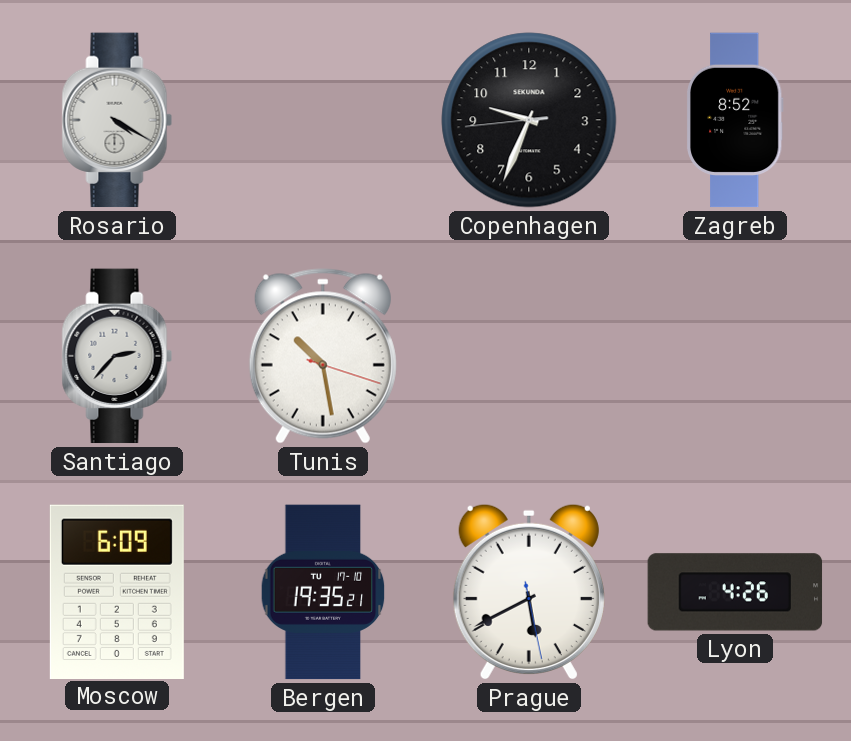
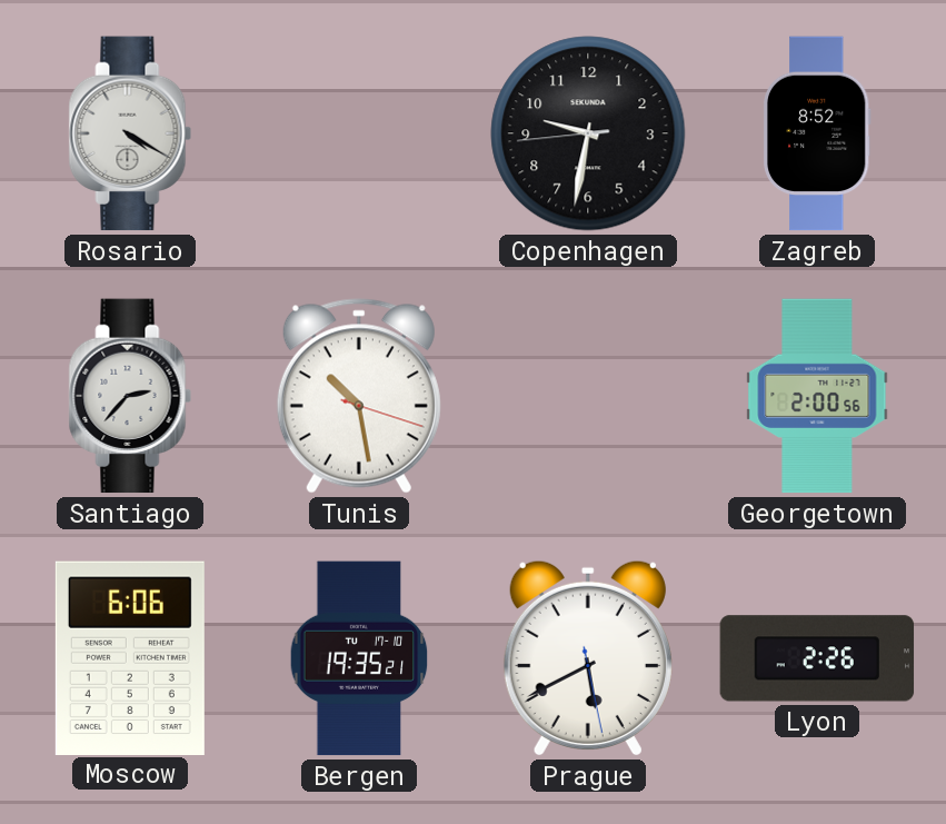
Copenhagen: 9:33 -> 9:31
Georgetown: none -> 2:00
Moscow: 6:09 -> 6:06
Lyon: 4:26 -> 2:26
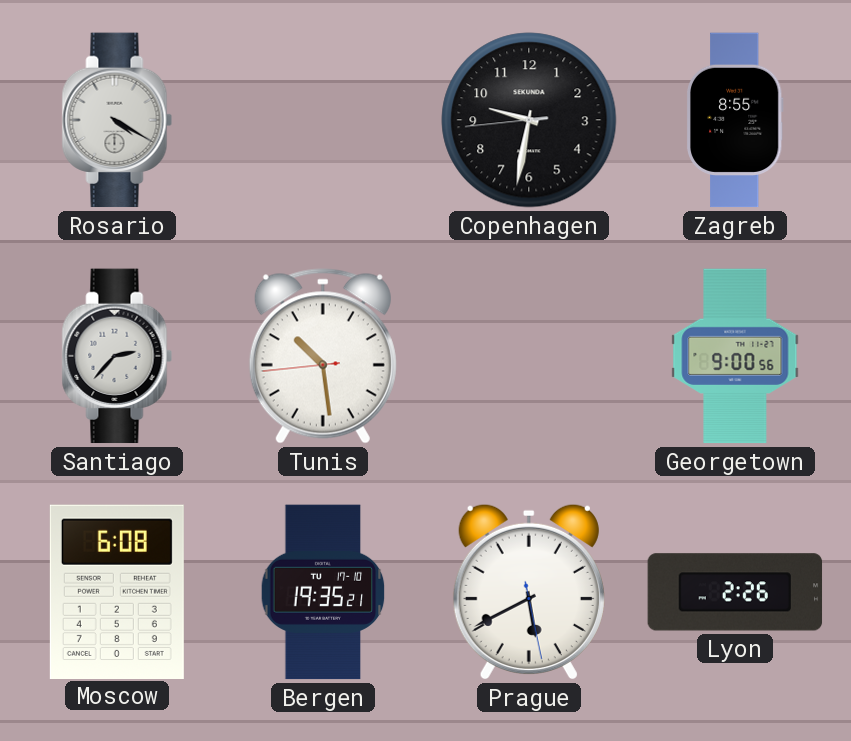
Zagreb: 8:52 -> 8:55
Tunis: 10:28:18 -> 10:28:44
Georgetown: 2:00 -> 9:00
Moscow: 6:06 -> 6:08
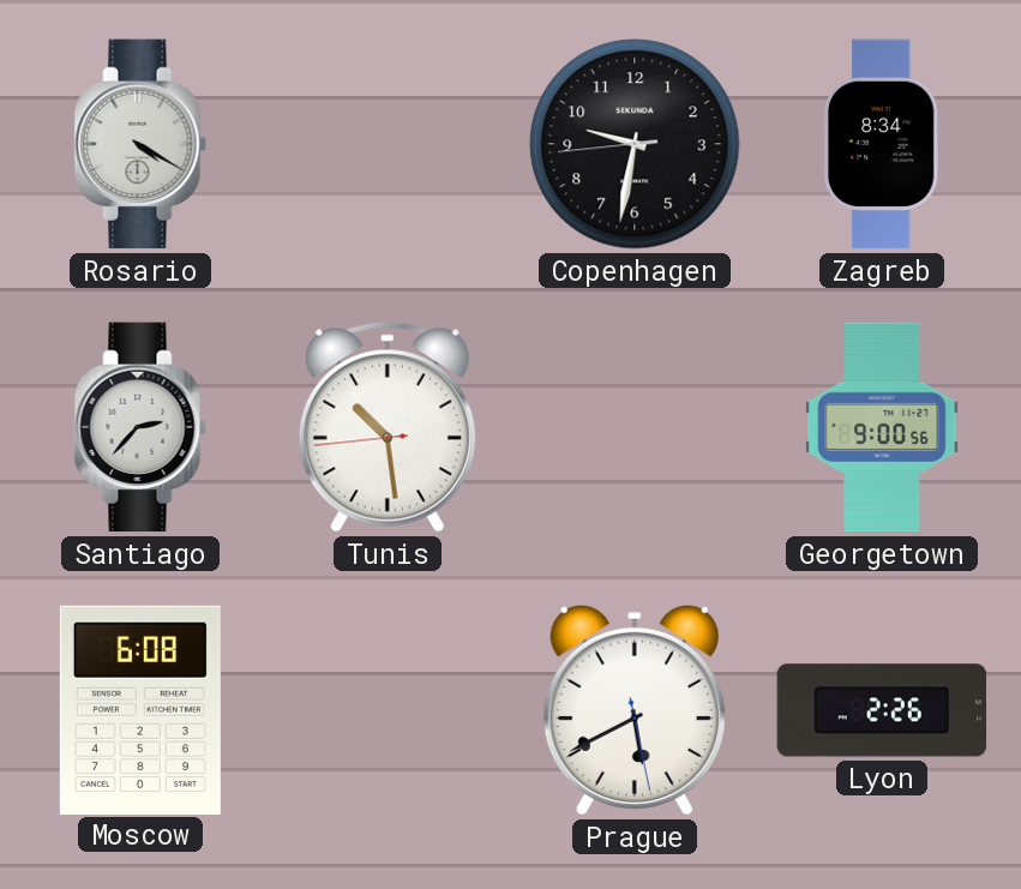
Zagreb: 8:55 -> 8:34
Bergen: 19:35 -> none
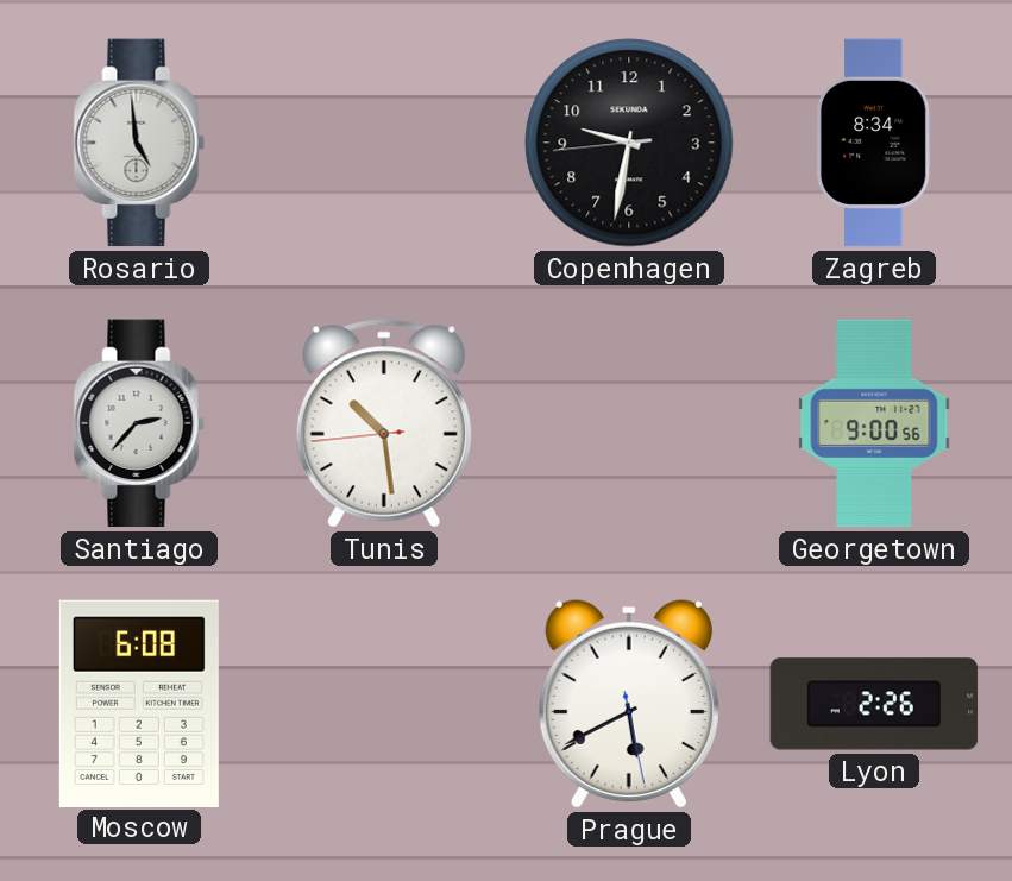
Rosario: 4:20 -> 4:59
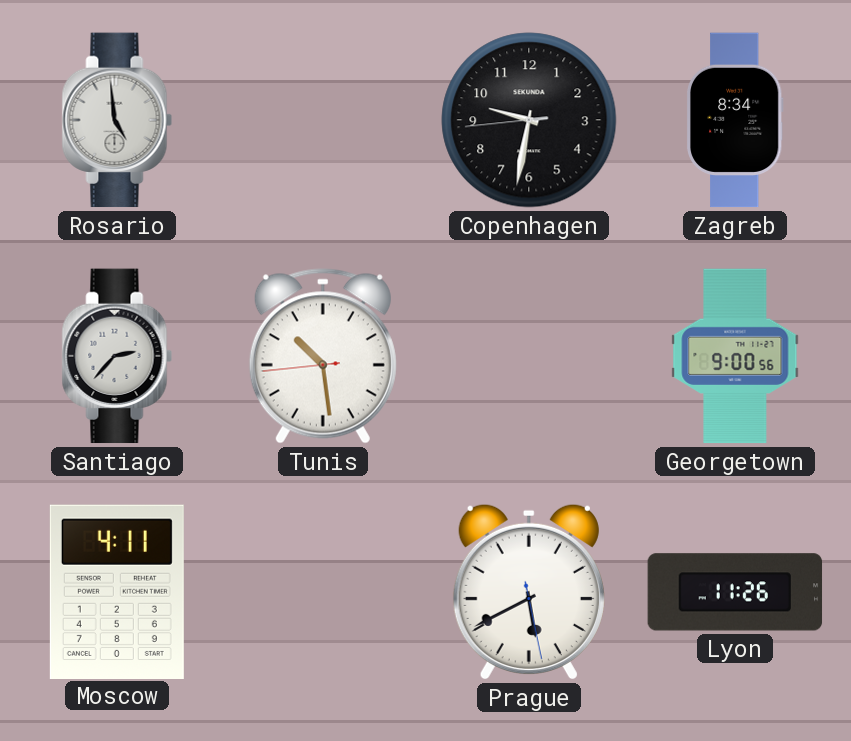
Moscow: 6:08 -> 4:11
Lyon: 2:26 -> 11:26
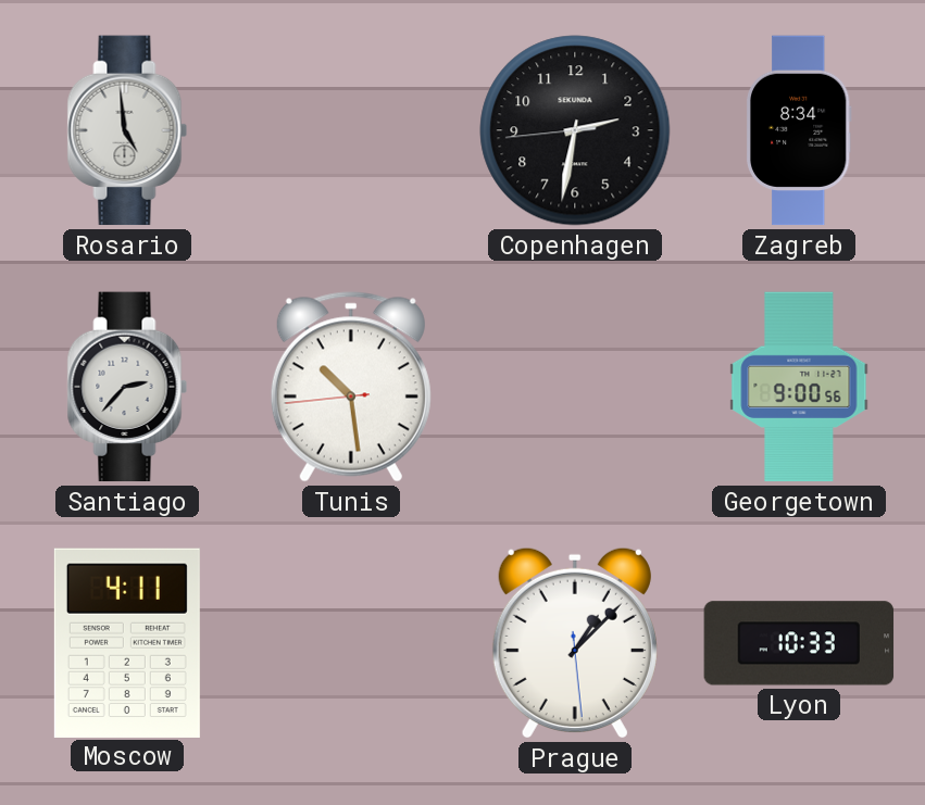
Copenhagen: 9:31 -> 2:31
Prague: 5:40 -> 1:07
Lyon: 11:26 -> 10:33
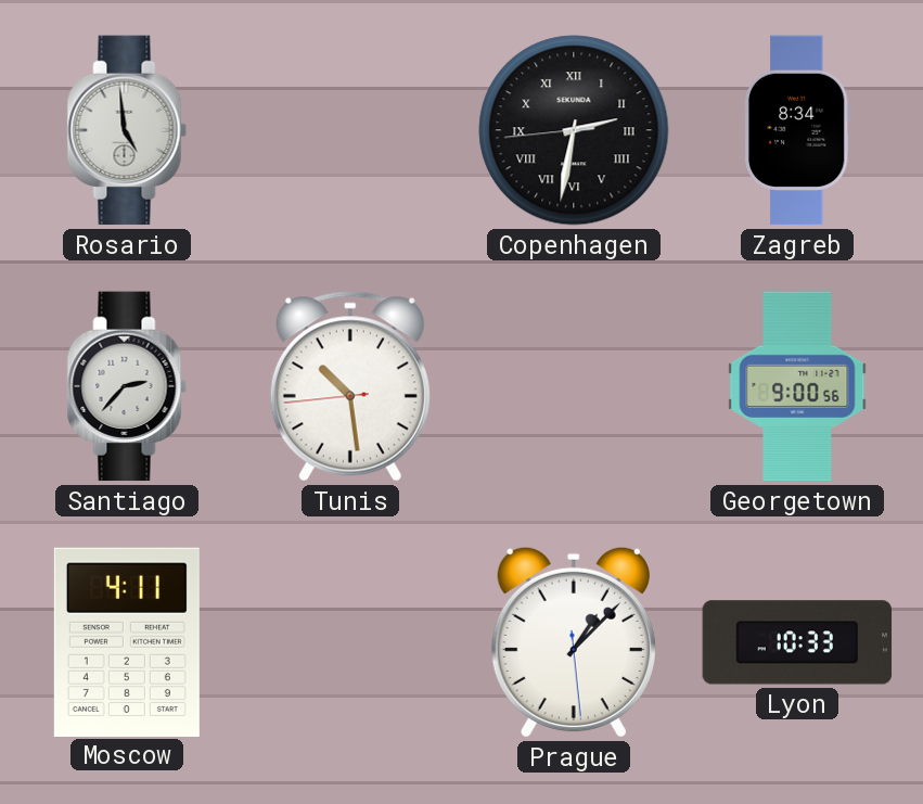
Copenhagen numerals: Arabic -> Roman
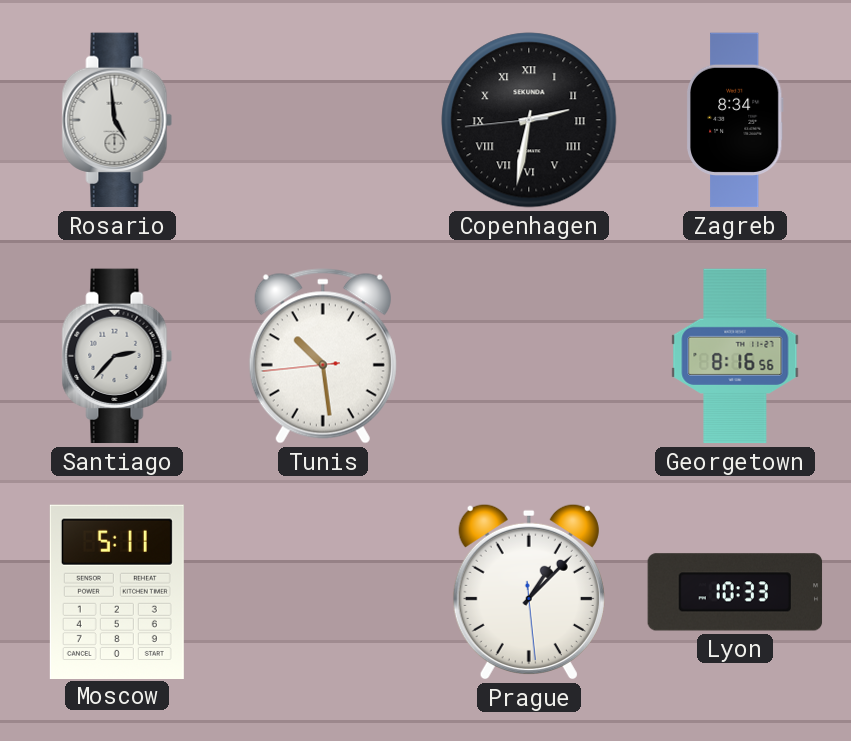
Georgetown: 9:00 -> 8:16
Moscow: 4:11 -> 5:11
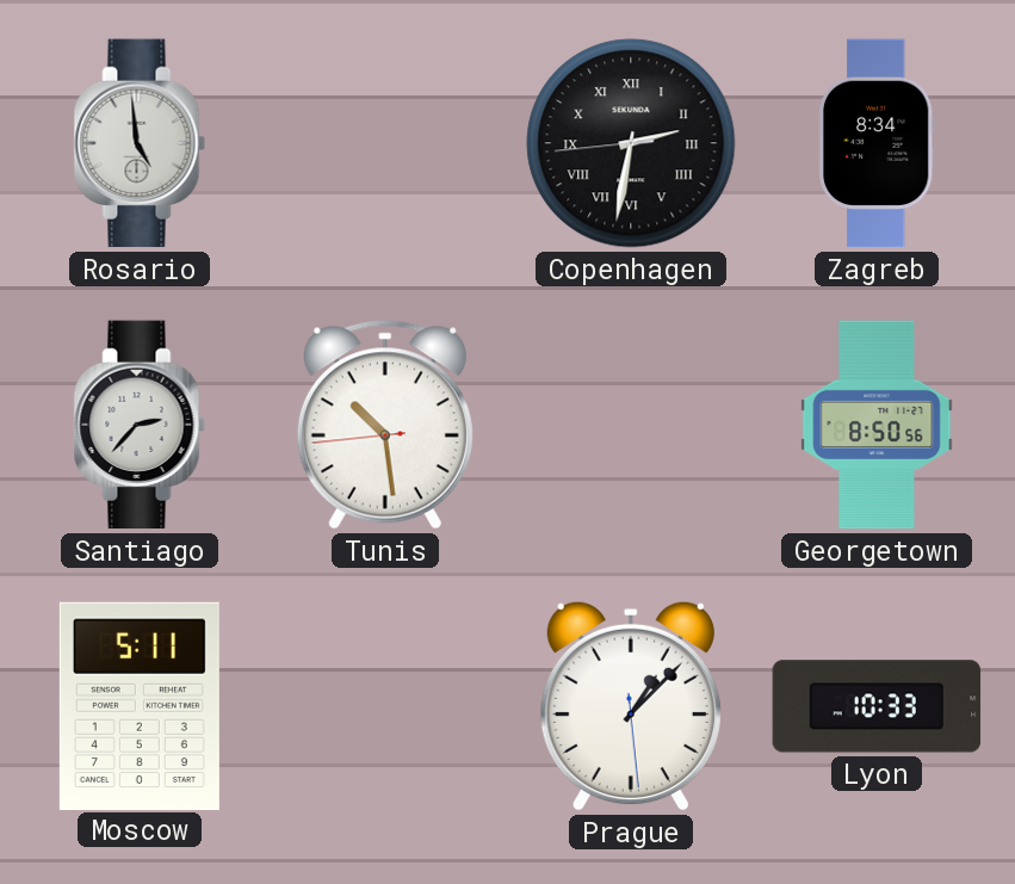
Georgetown: 8:16 -> 8:50
